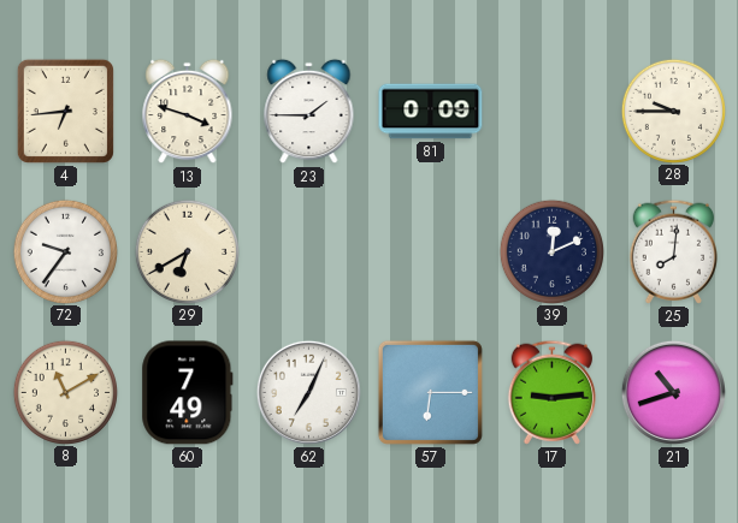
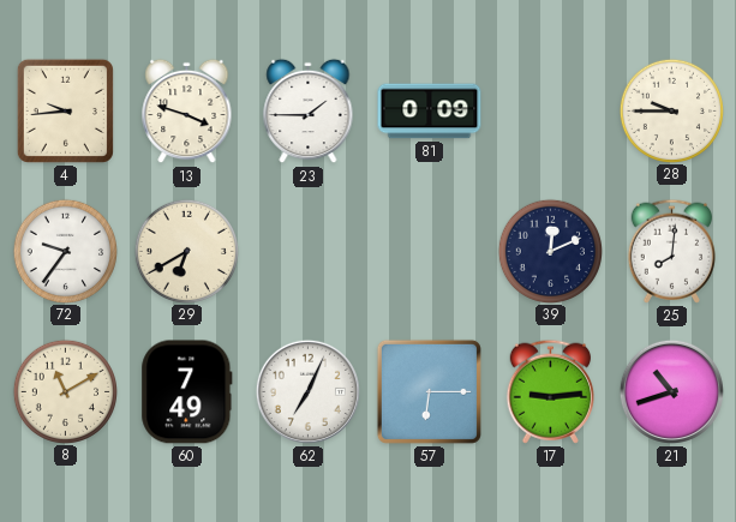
4: 6:44 -> 9:44
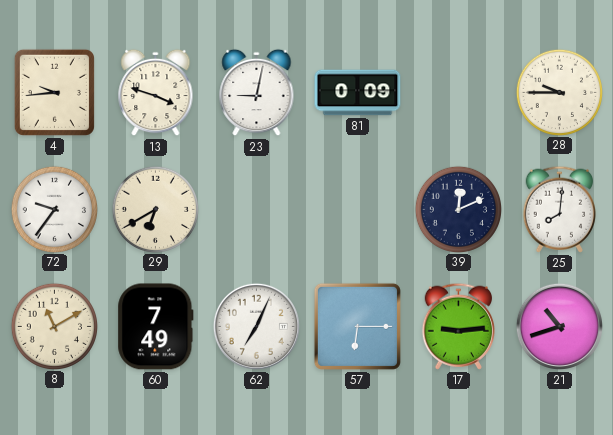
23: 1:45 -> 9:02
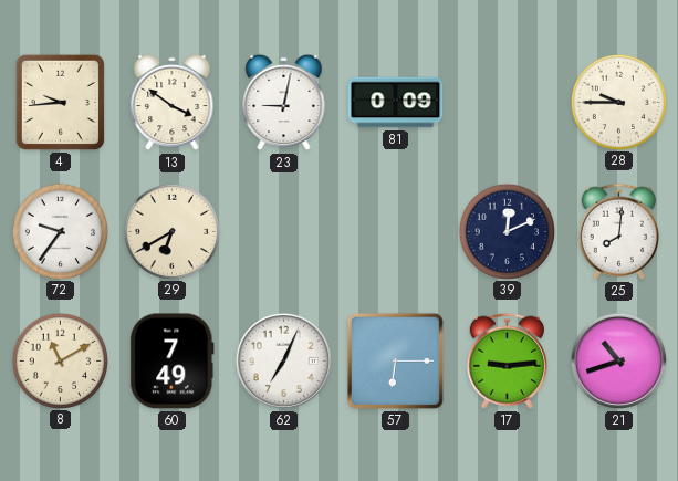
13: 3:48 -> 3:51
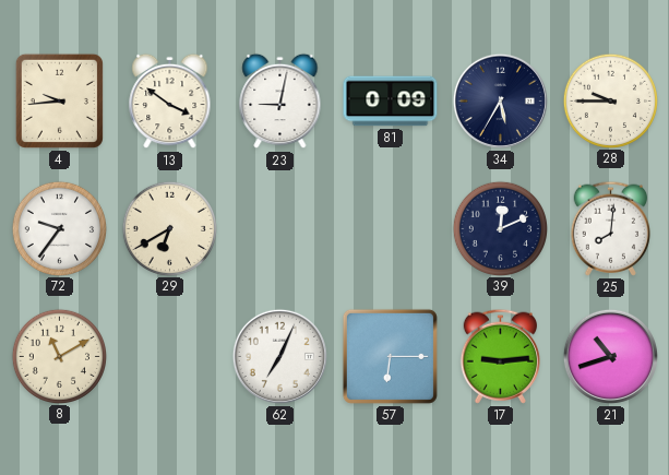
34: none -> 5:35
60: 7:49 -> none
